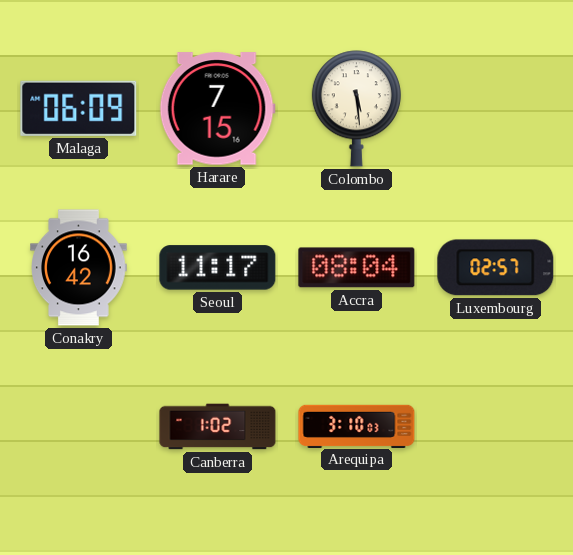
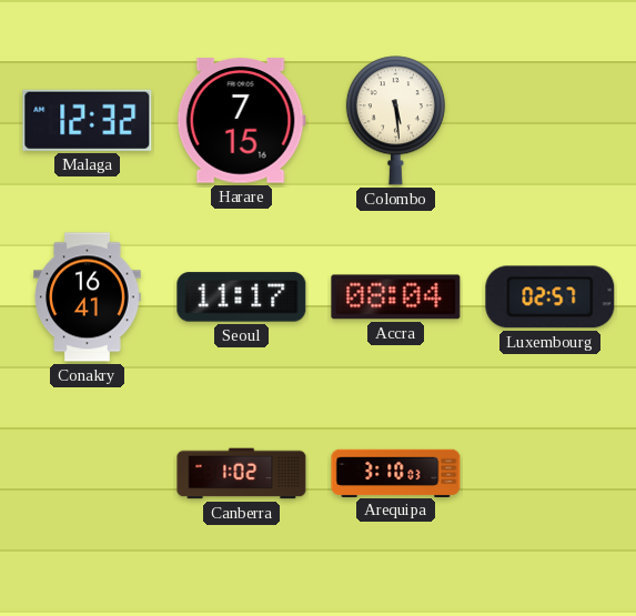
Malaga: 06:09 -> 12:32
Conakry: 16:42 -> 16:41
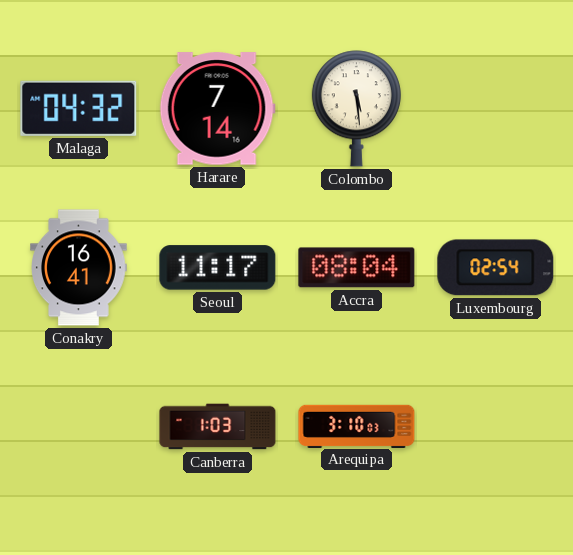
Malaga: 12:32 -> 04:32
Harare: 7:15 -> 7:14
Luxembourg: 02:57 -> 02:54
Canberra: 1:02 -> 1:03
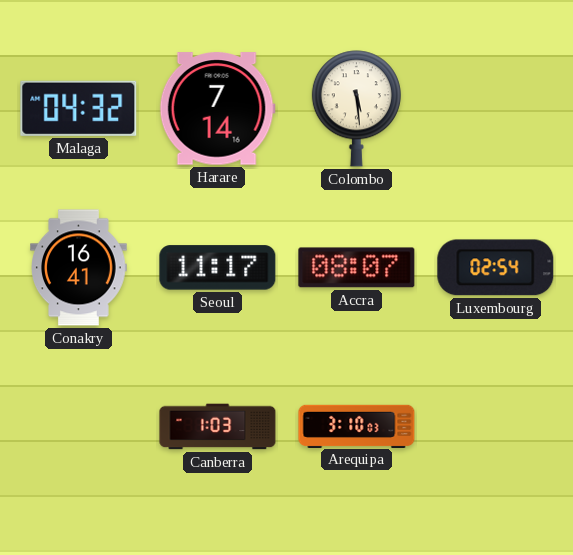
Accra: 08:04 -> 08:07
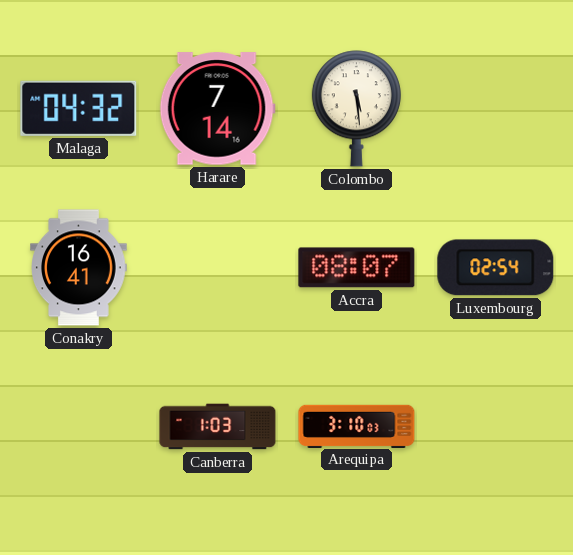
Seoul: 11:17 -> none
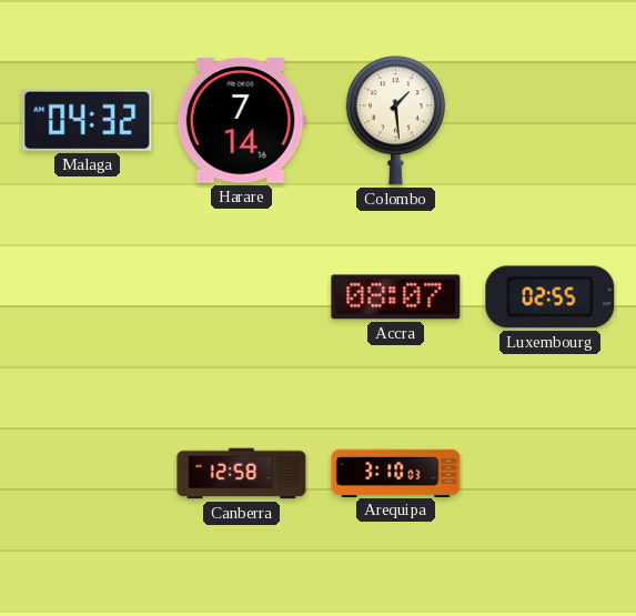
Colombo: 5:29 -> 1:29
Conakry: 16:41 -> none
Luxembourg: 02:54 -> 02:55
Canberra: 1:03 -> 12:58
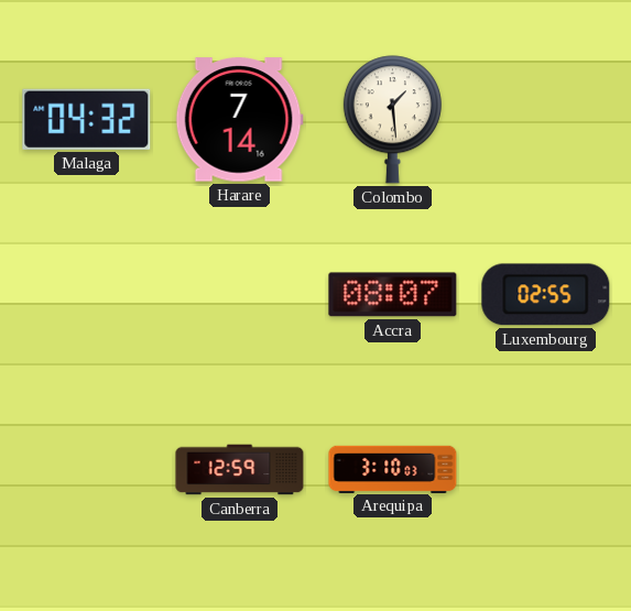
Canberra: 12:58 -> 12:59
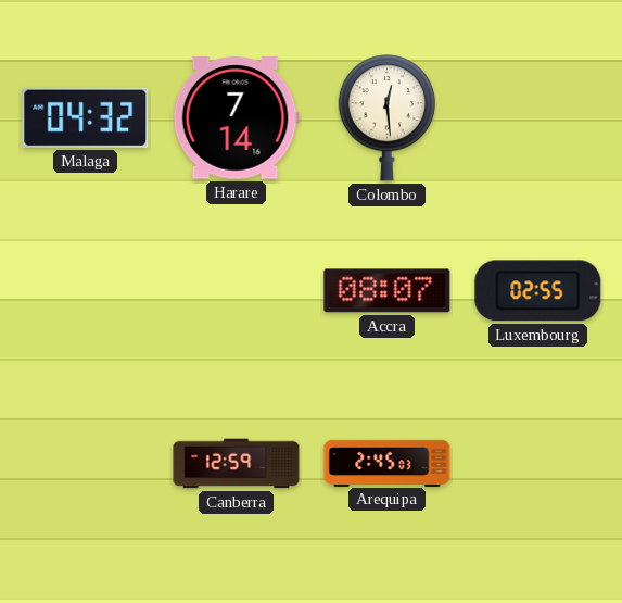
Colombo: 1:29 -> 12:29
Arequipa: 3:10 -> 2:45
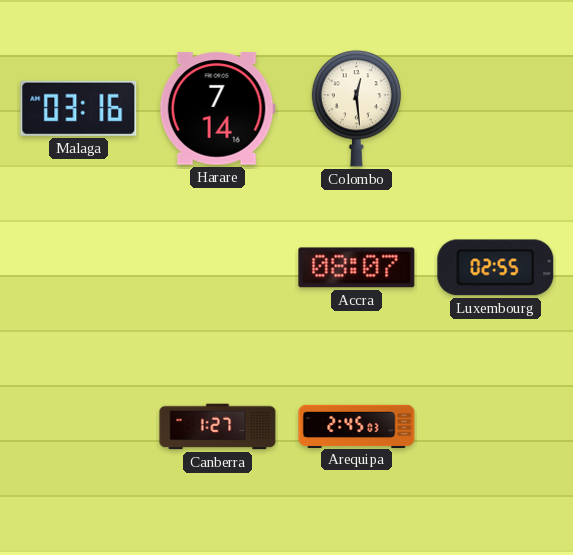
Malaga: 04:32 -> 03:16
Canberra: 12:59 -> 1:27
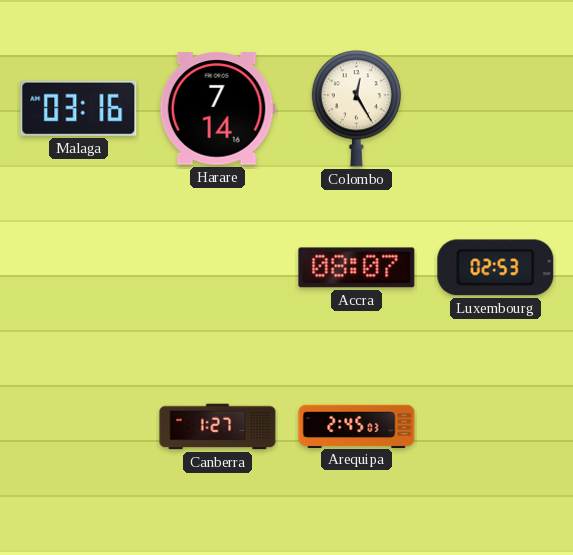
Colombo: 12:29 -> 12:25
Luxembourg: 02:55 -> 02:53
